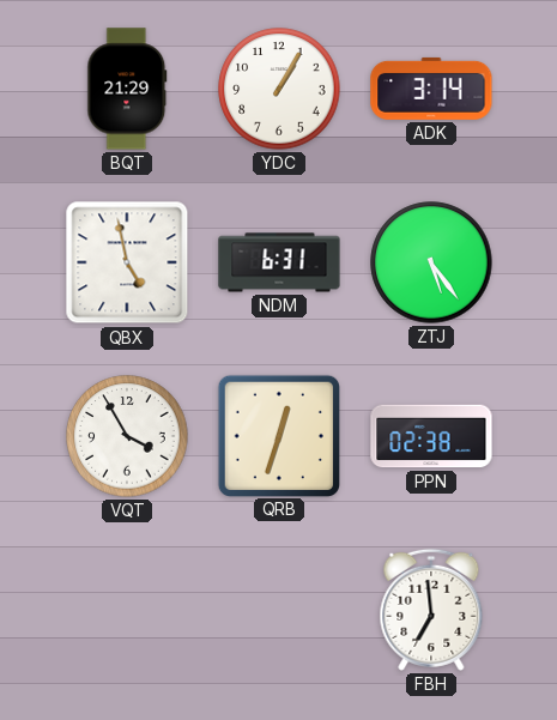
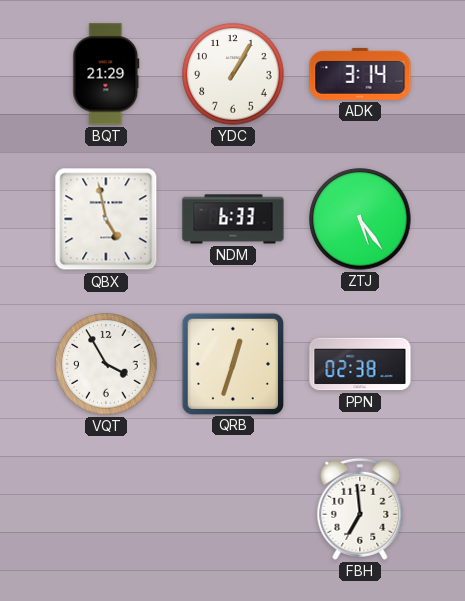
NDM: 6:31 -> 6:33
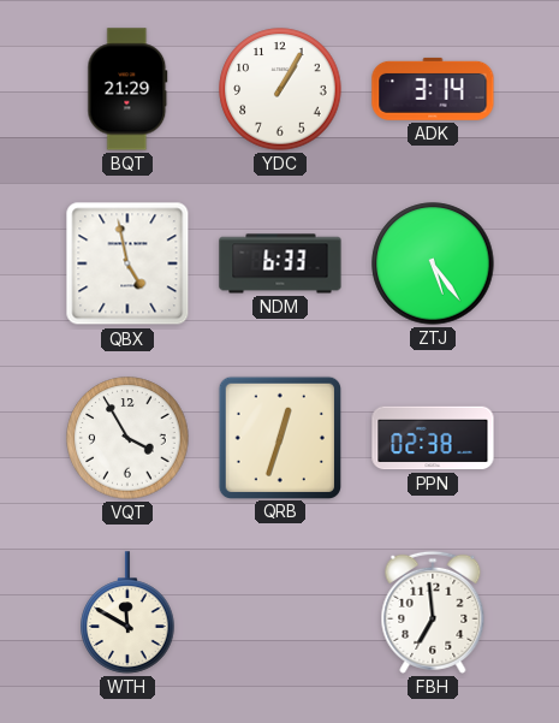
WTH: none -> 11:50
